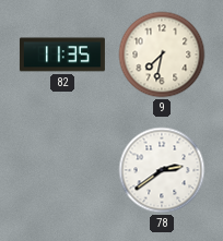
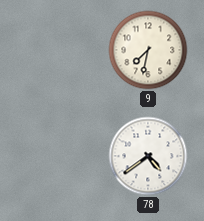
82: 11:35 -> none
78: 2:39 -> 4:39
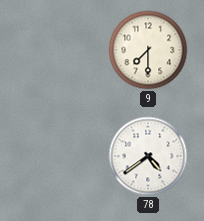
9: 7:32 -> 7:30
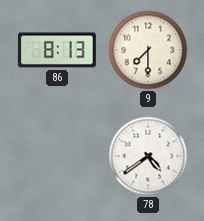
86: none -> 8:13
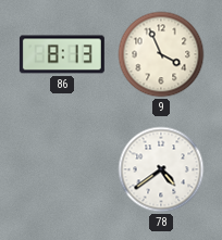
9: 7:30 -> 3:56
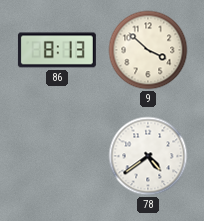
9: 3:56 -> 3:52
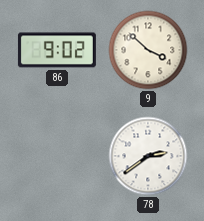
86: 8:13 -> 9:02
78: 4:39 -> 2:39
